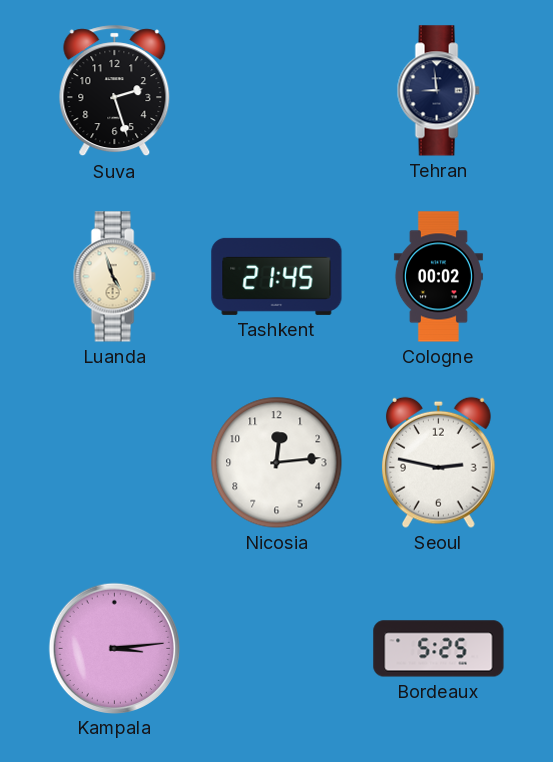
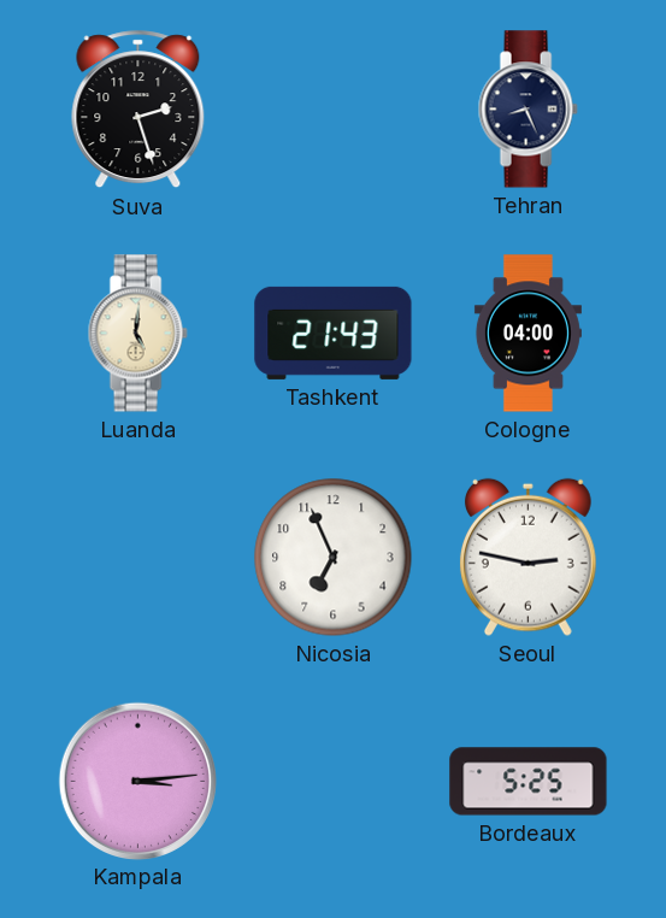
Tehran: 8:59 -> 8:26
Luanda: 4:57 -> 5:01
Tashkent: 21:45 -> 21:43
Cologne: 00:02 -> 04:00
Nicosia: 12:14 -> 6:56
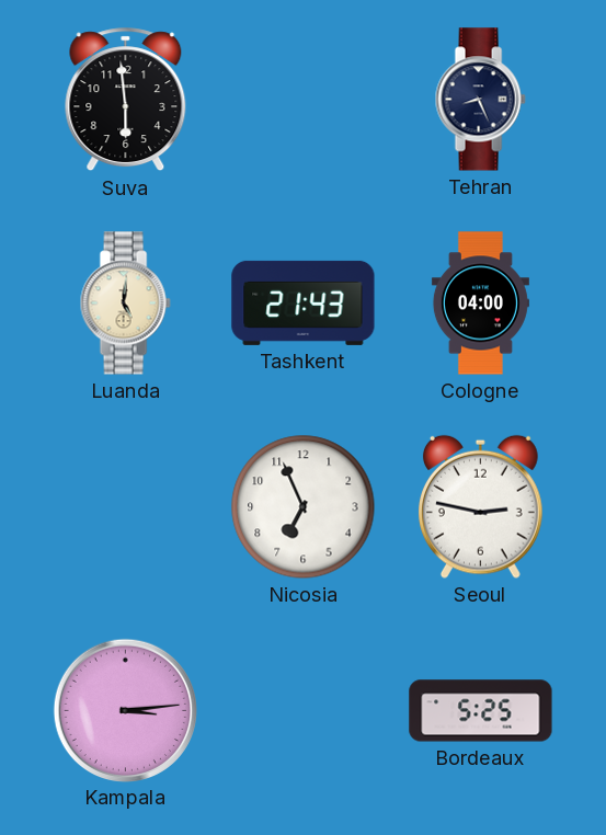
Suva: 2:27 -> 5:59
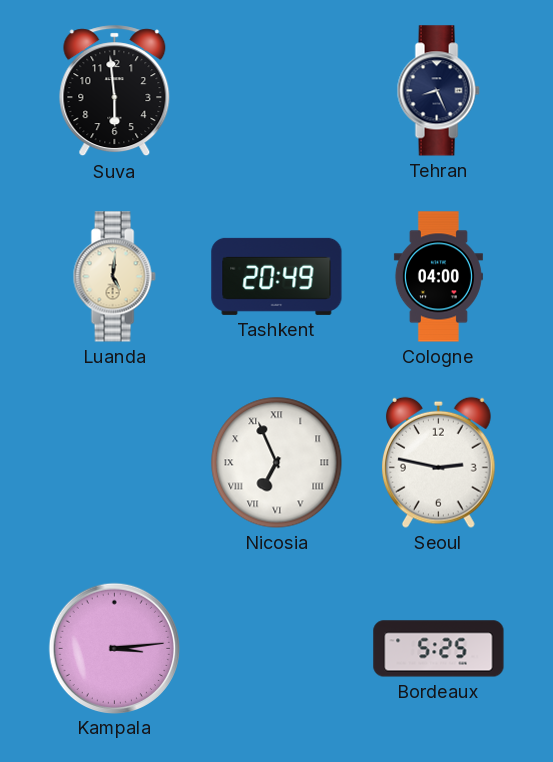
Tashkent: 21:43 -> 20:49
Nicosia numerals: Arabic -> Roman
